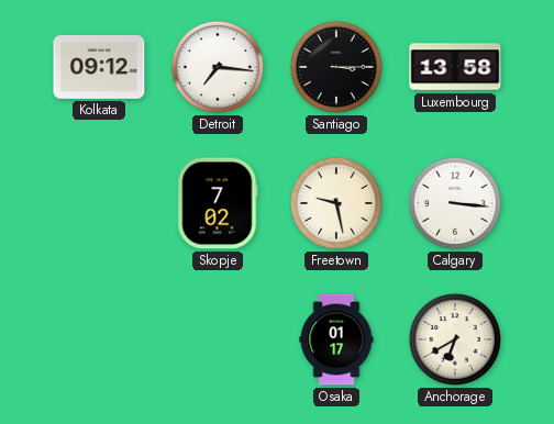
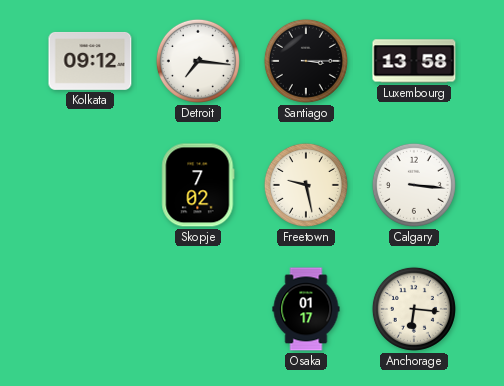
Anchorage: 6:40 -> 6:16
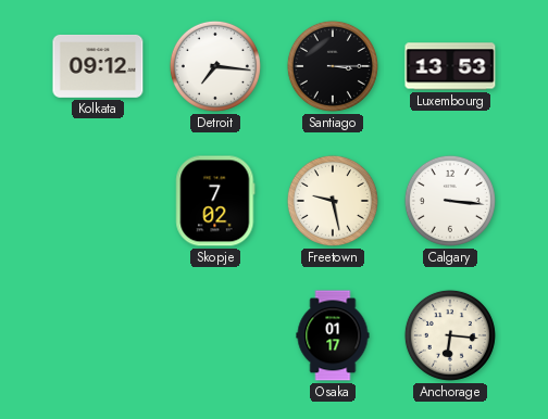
Luxembourg: 13:58 -> 13:53
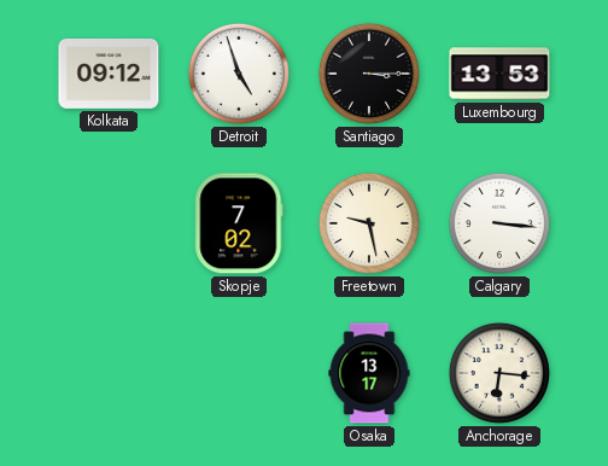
Detroit: 7:16 -> 4:57
Osaka: 01:17 -> 13:17
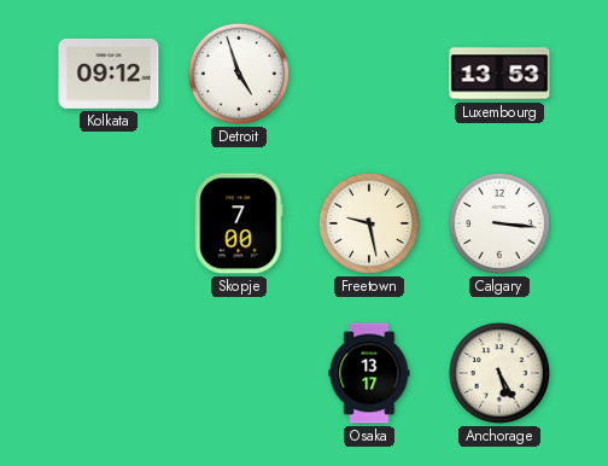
Santiago: 3:15 -> none
Skopje: 7:02 -> 7:00
Anchorage: 6:16 -> 5:25
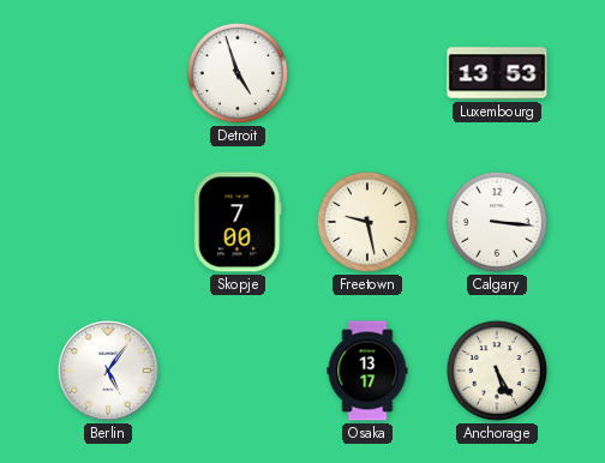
Kolkata: 09:12 -> none
Berlin: none -> 5:06
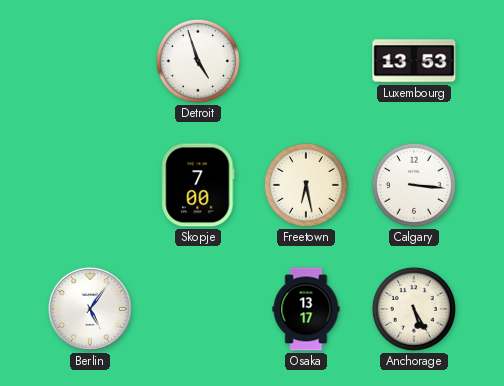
Freetown: 9:28 -> 6:28
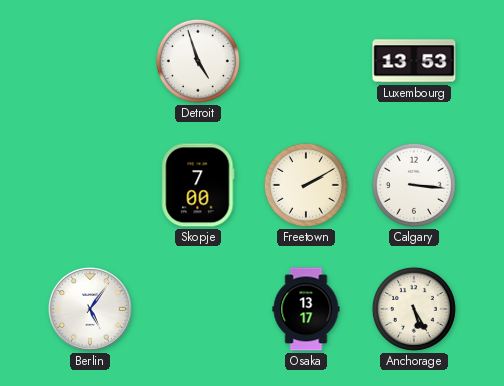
Freetown: 6:28 -> 2:10
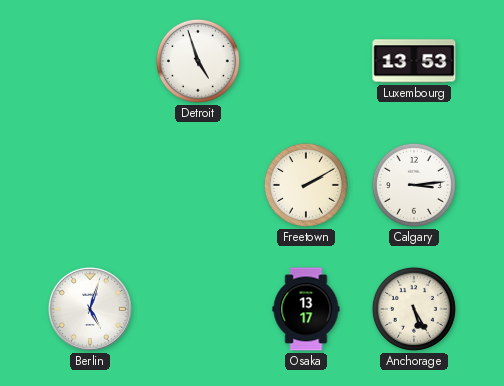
Skopje: 7:00 -> none
Calgary: 3:16 -> 3:14
Berlin: 5:06 -> 5:03
